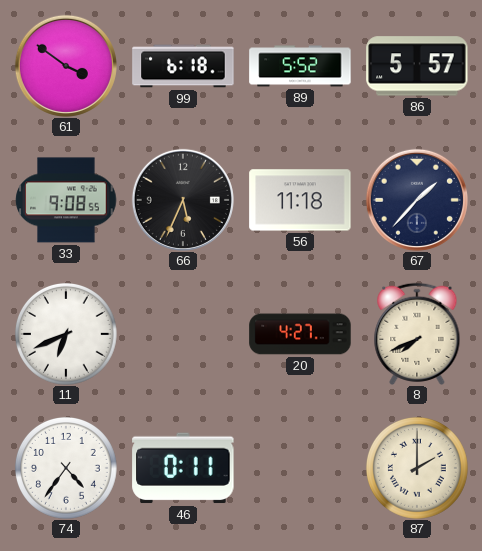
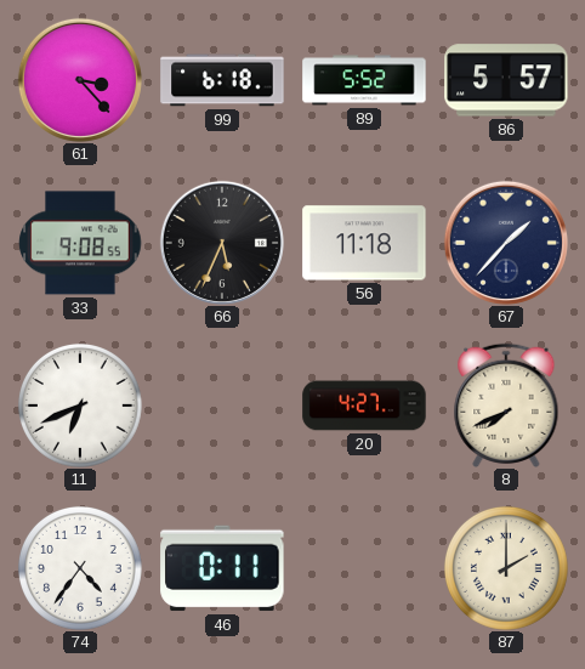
61: 3:51 -> 3:23
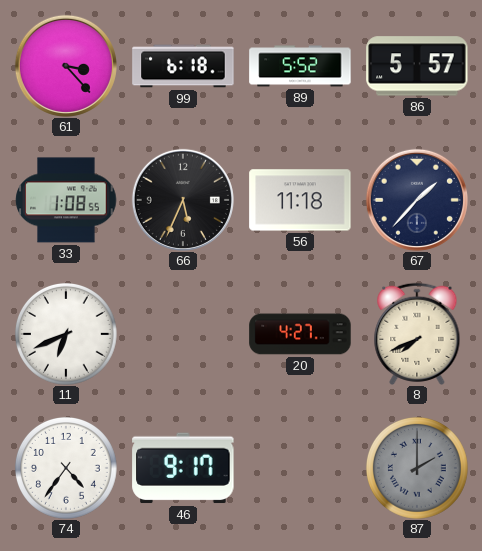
33: 9:08 -> 1:08
46: 0:11 -> 9:17
87 dial: cream -> grey
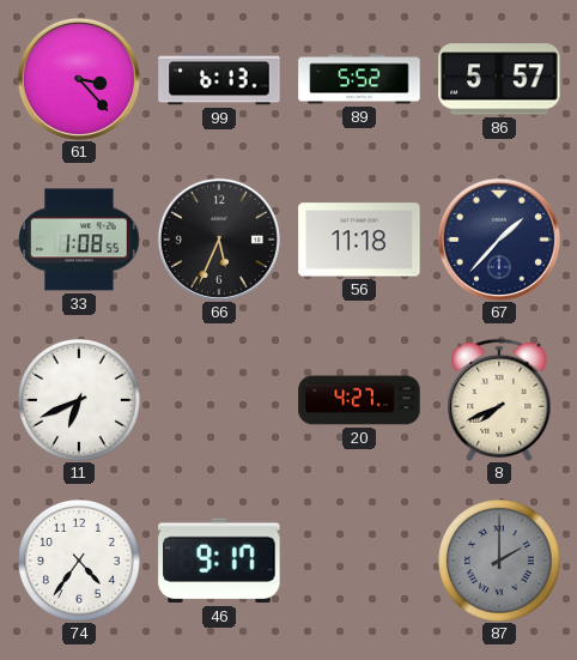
99: 6:18 -> 6:13
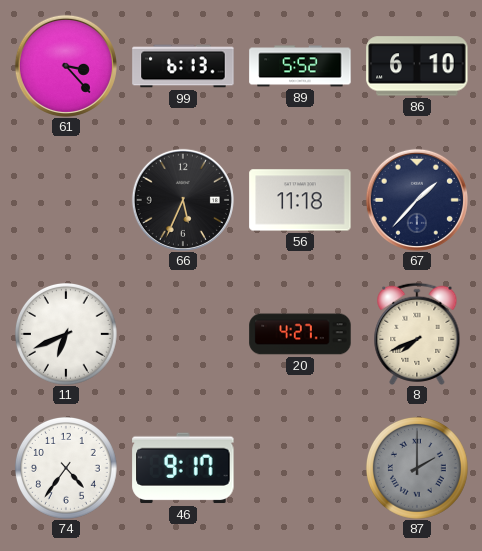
86: 5:57 -> 6:10
33: 1:08 -> none
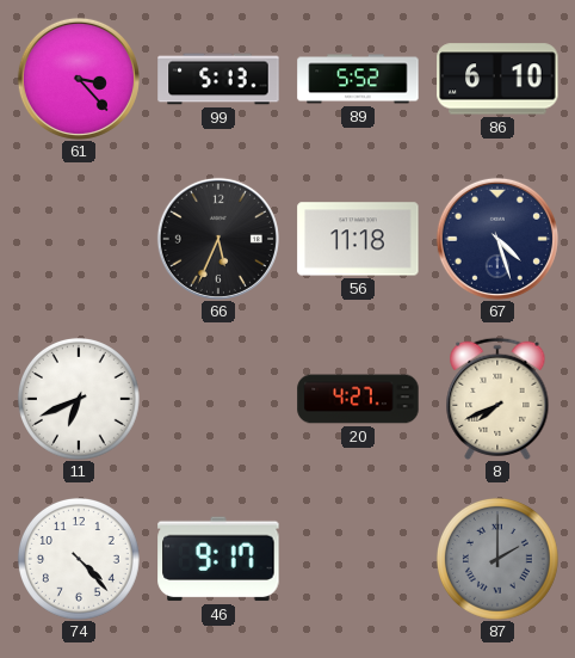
99: 6:13 -> 5:13
67: 1:37 -> 4:27
74: 4:36 -> 4:23
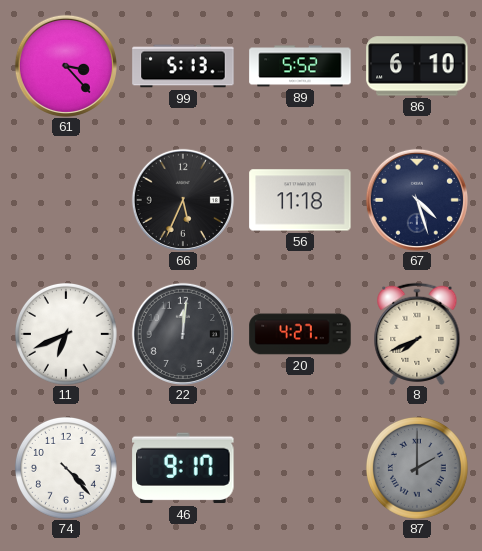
22: none -> 12:01
